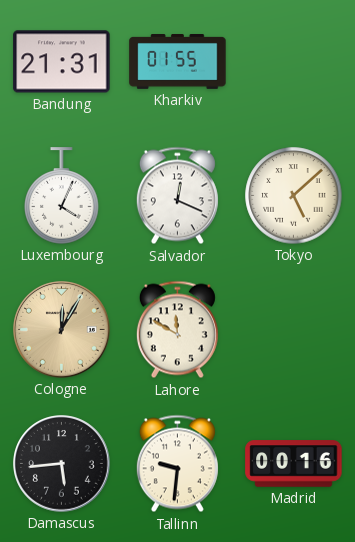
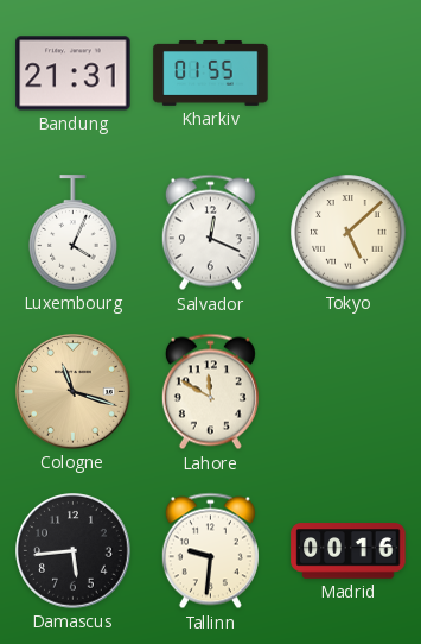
Cologne: 12:05 -> 11:18
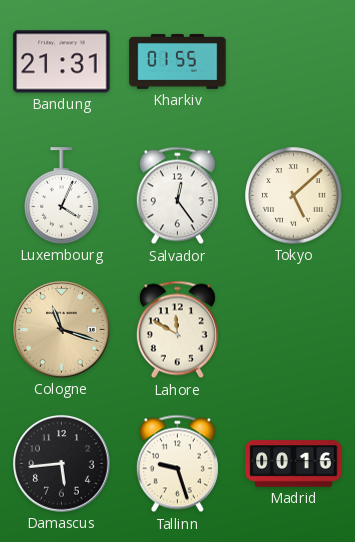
Salvador: 12:19 -> 12:24
Tallinn: 9:31 -> 9:27
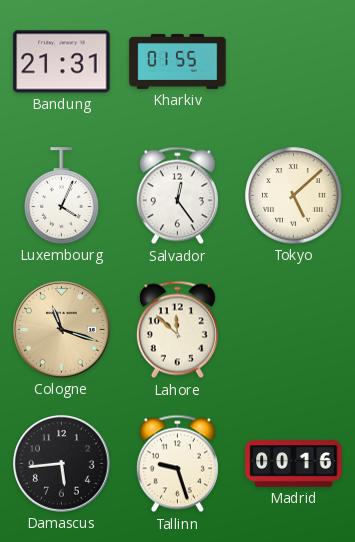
Lahore: 11:50 -> 11:52
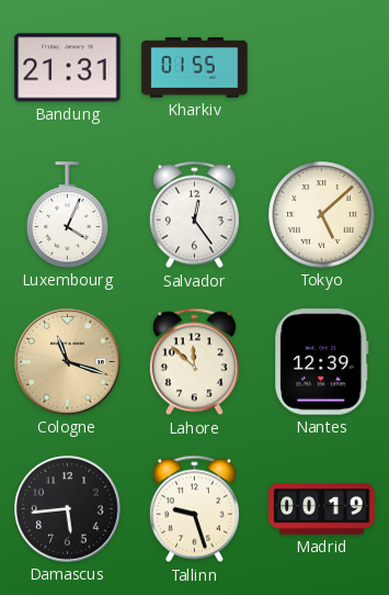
Nantes: none -> 12:39
Madrid: 00:16 -> 00:19
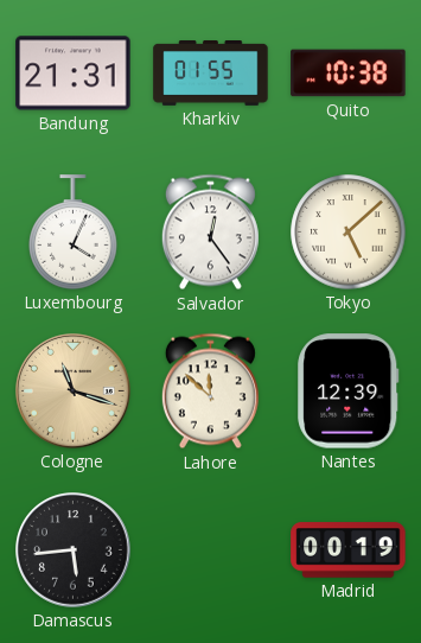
Quito: none -> 10:38
Tallinn: 9:27 -> none
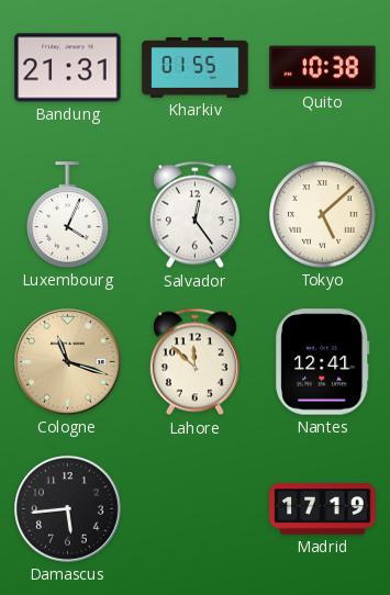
Nantes: 12:39 -> 12:41
Madrid: 00:19 -> 17:19
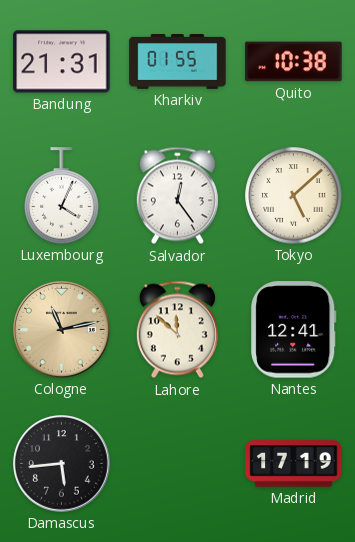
Cologne: 11:18 -> 11:13
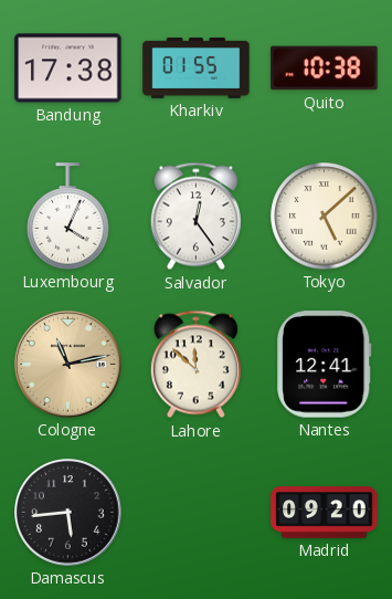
Bandung: 21:31 -> 17:38
Madrid: 17:19 -> 09:20
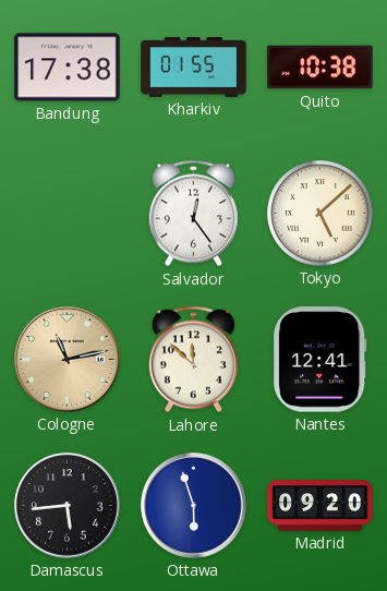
Luxembourg: 4:04 -> none
Ottawa: none -> 5:57
